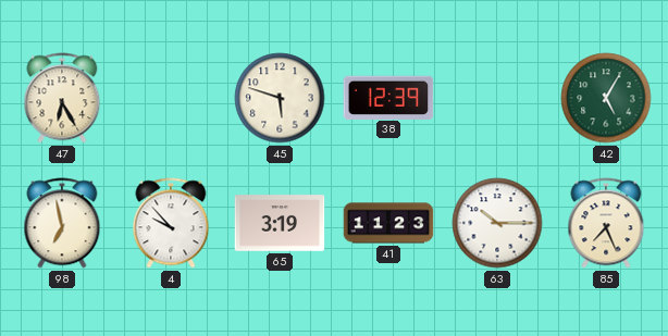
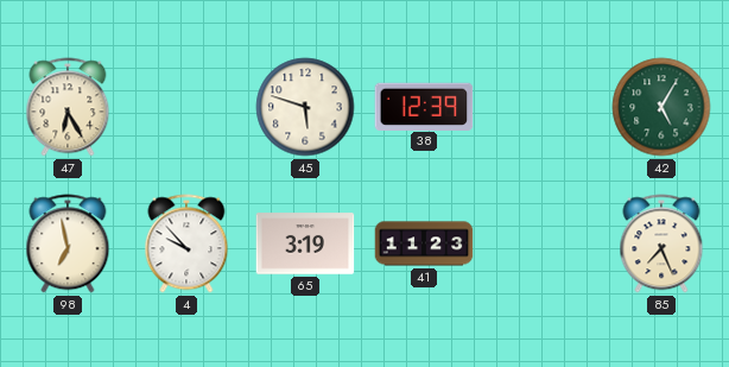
63: 10:15 -> none
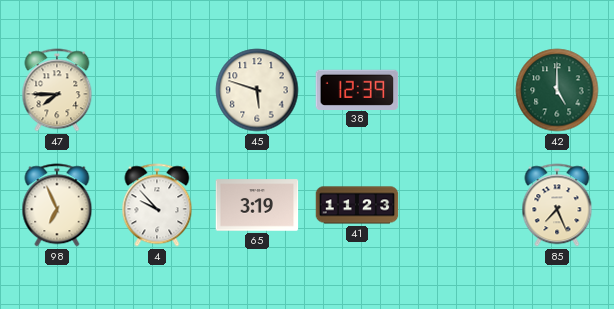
47: 6:25 -> 7:45
42: 5:05 -> 5:00
98: 6:58 -> 6:56
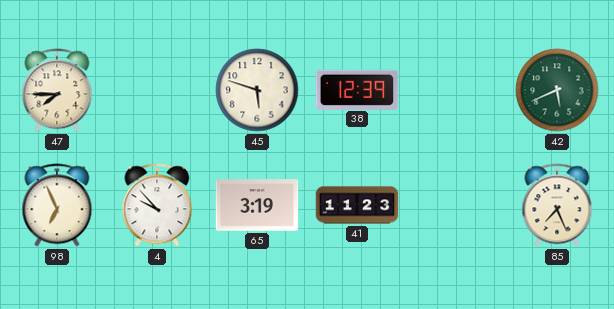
42: 5:00 -> 5:41
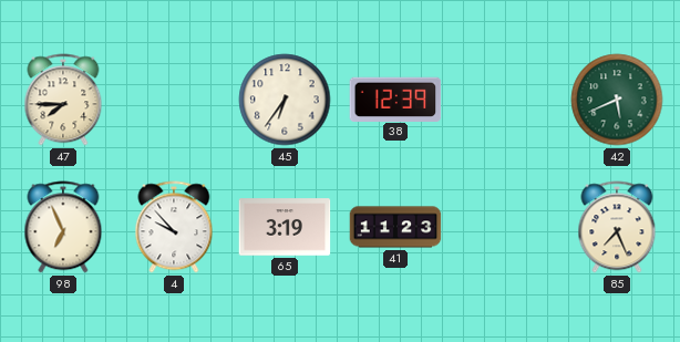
45: 5:48 -> 6:36
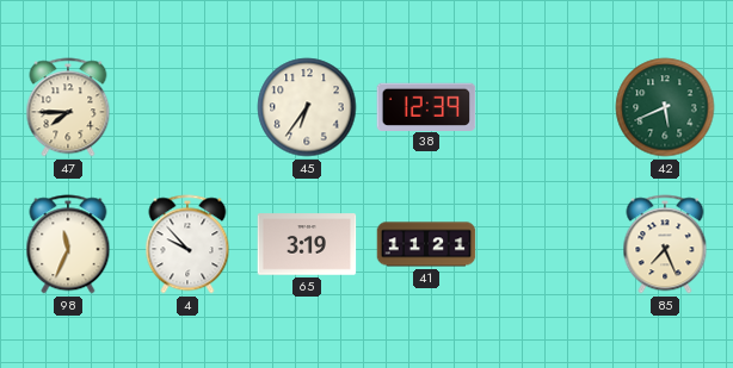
98: 6:56 -> 11:34
41: 11:23 -> 11:21
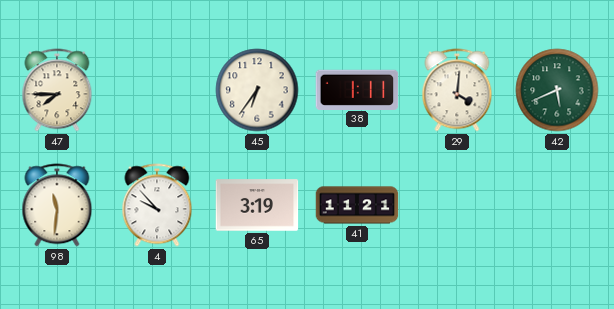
38: 12:39 -> 1:11
29: none -> 4:01
98: 11:34 -> 11:31
85: 7:26 -> none
